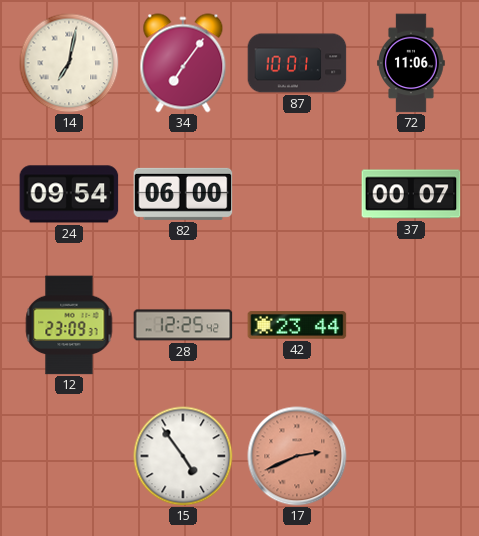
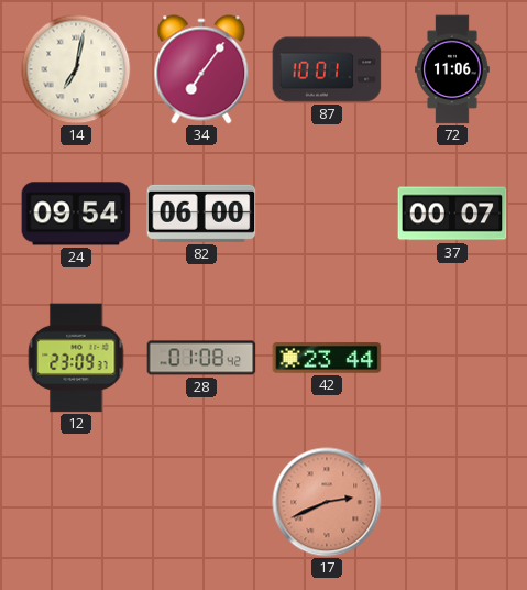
28: 12:25 -> 01:08
15: 4:54 -> none
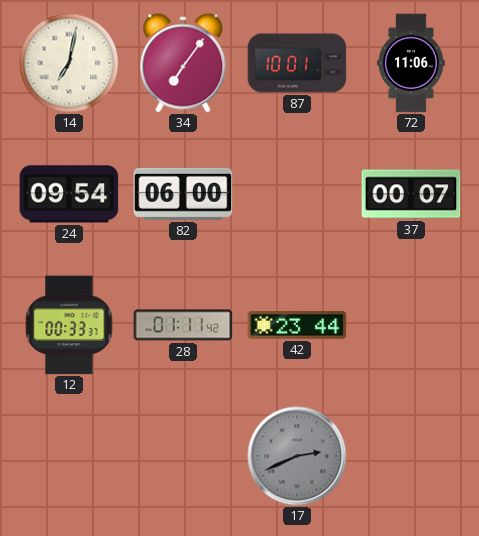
12: 23:09 -> 00:33
28: 01:08 -> 01:11
17 dial: salmon -> grey
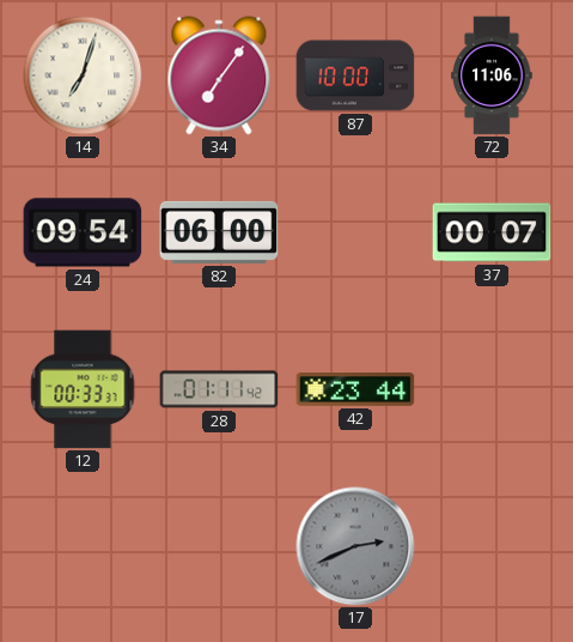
14: 7:02 -> 7:03
87: 10:01 -> 10:00
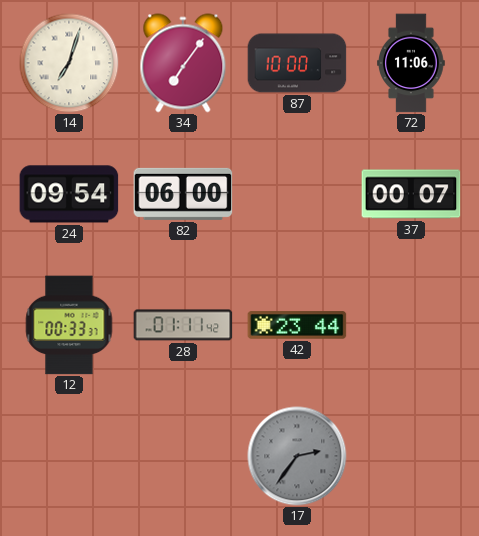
17: 2:41 -> 2:36
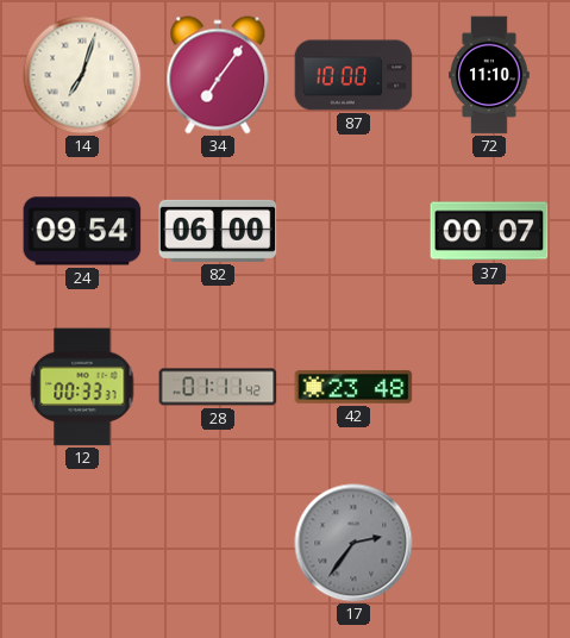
72: 11:06 -> 11:10
42: 23:44 -> 23:48
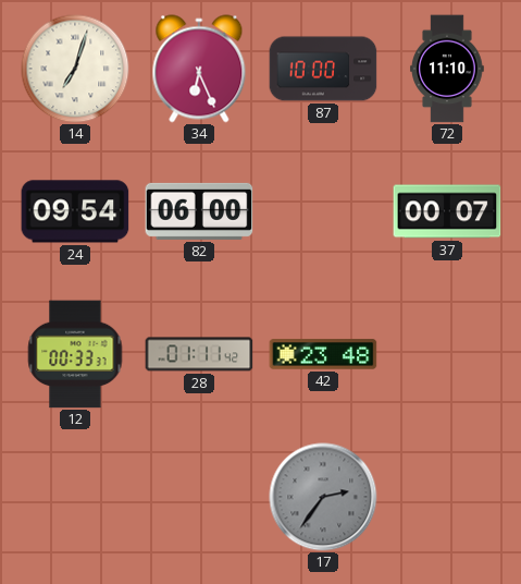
34: 7:06 -> 6:26
